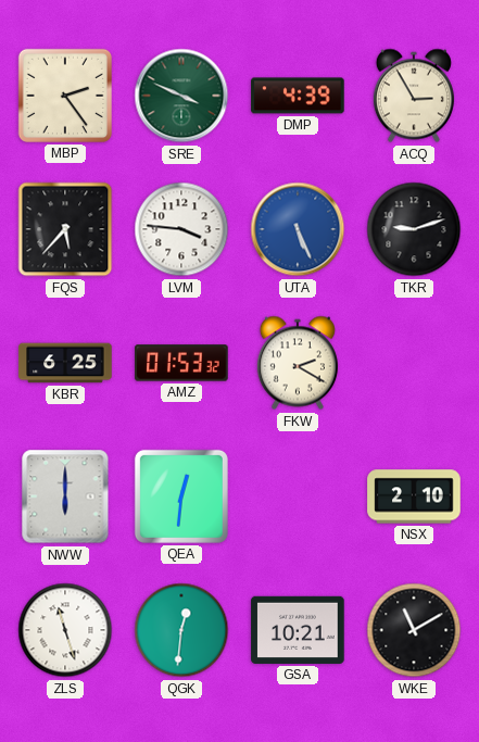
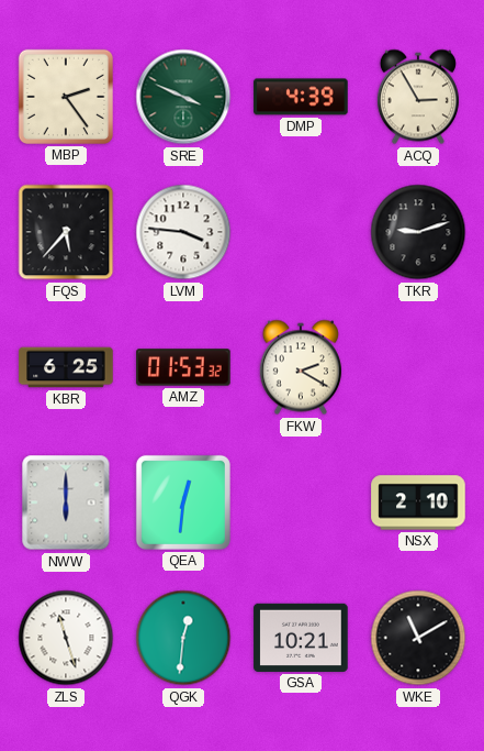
UTA: 5:26 -> none
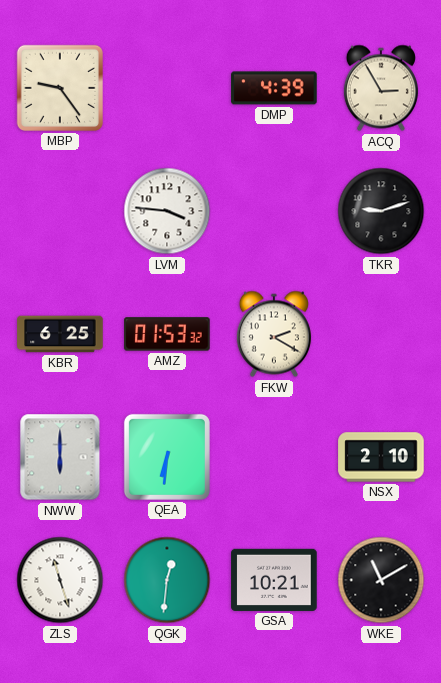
MBP: 2:24 -> 9:24
SRE: 3:49 -> none
FQS: 5:37 -> none
QEA: 12:31 -> 6:31
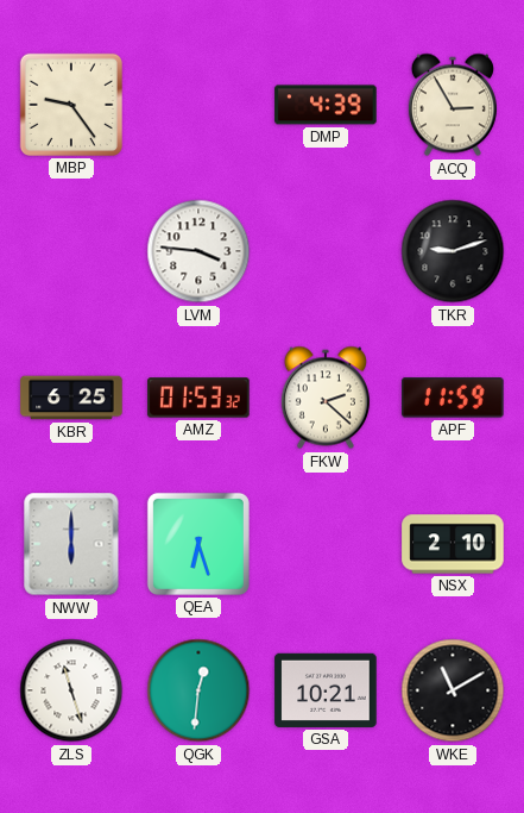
FKW: 2:20 -> 2:22
APF: none -> 11:59
QEA: 6:31 -> 6:27
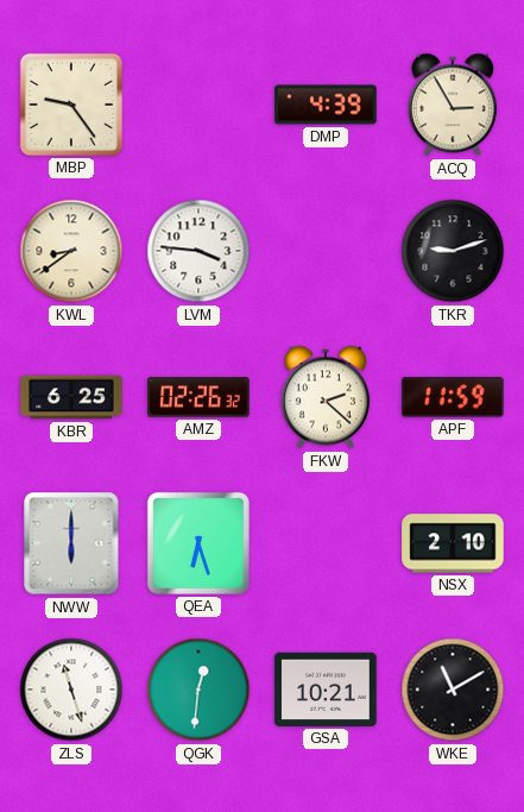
KWL: none -> 8:39
AMZ: 01:53 -> 02:26
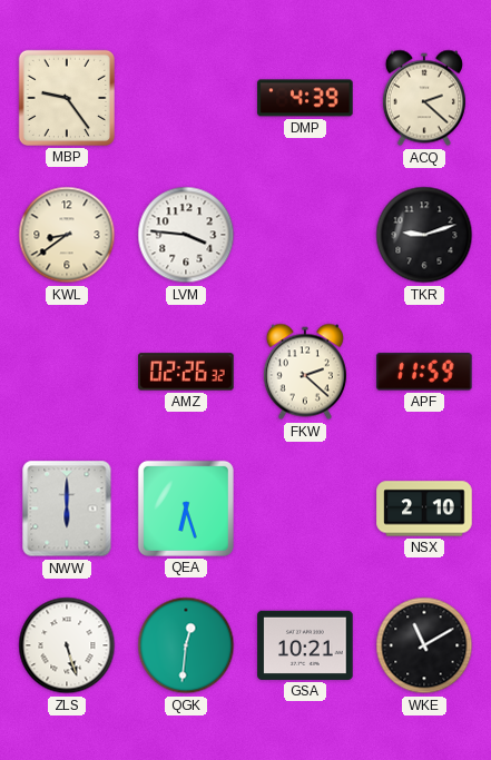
ACQ: 2:55 -> 2:22
KBR: 6:25 -> none
ZLS: 11:27 -> 5:27
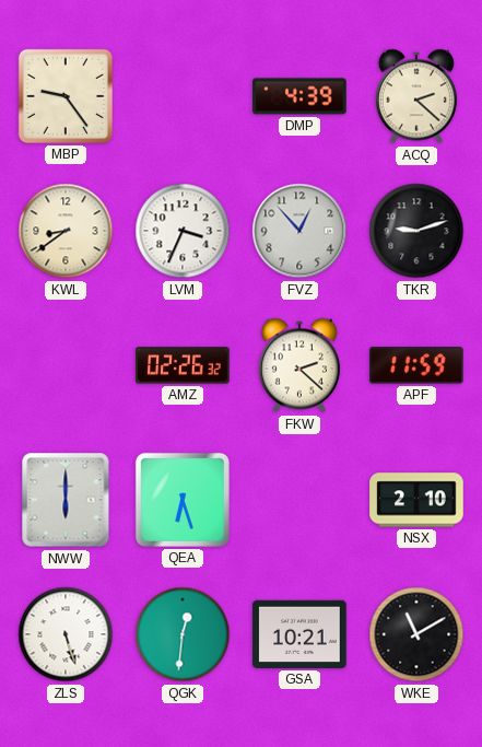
LVM: 3:46 -> 3:34
FVZ: none -> 12:53
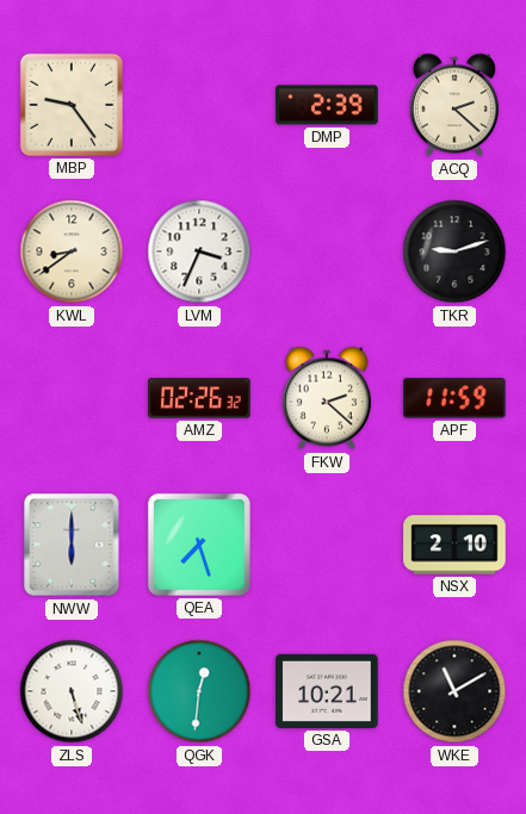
DMP: 4:39 -> 2:39
FVZ: 12:53 -> none
QEA: 6:27 -> 7:27
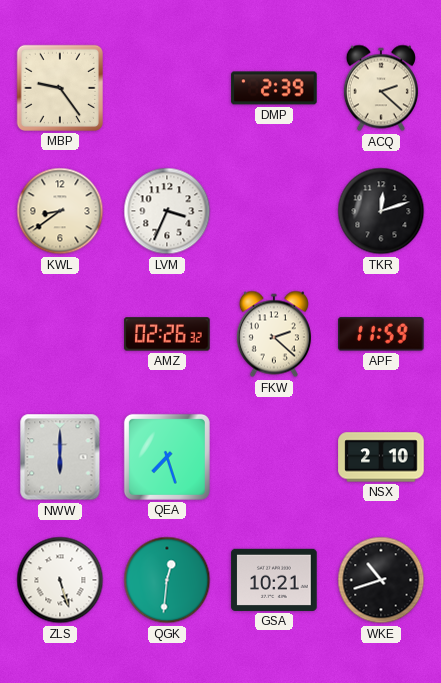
TKR: 9:12 -> 12:12
WKE: 11:10 -> 10:42
